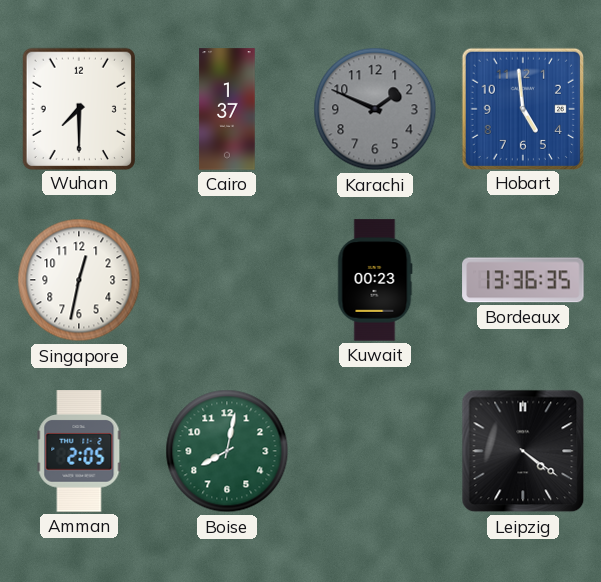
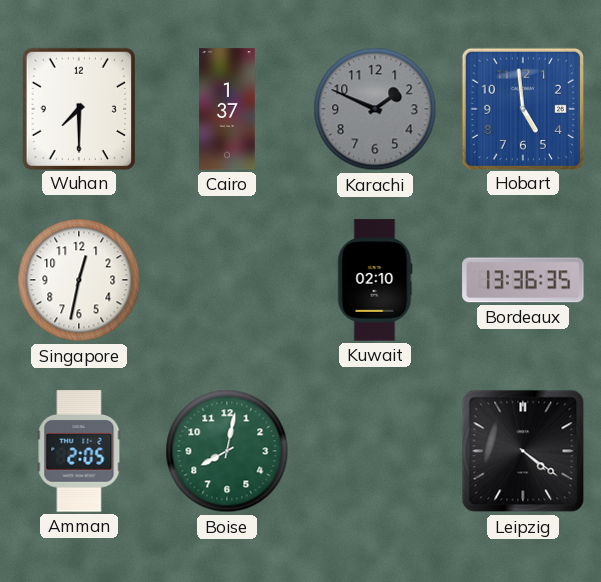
Kuwait: 00:23 -> 02:10
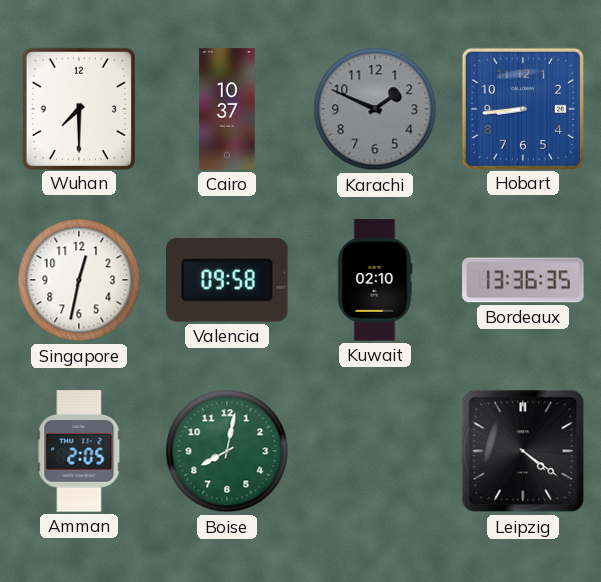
Cairo: 1:37 -> 10:37
Hobart: 4:59 -> 8:44
Valencia: none -> 09:58
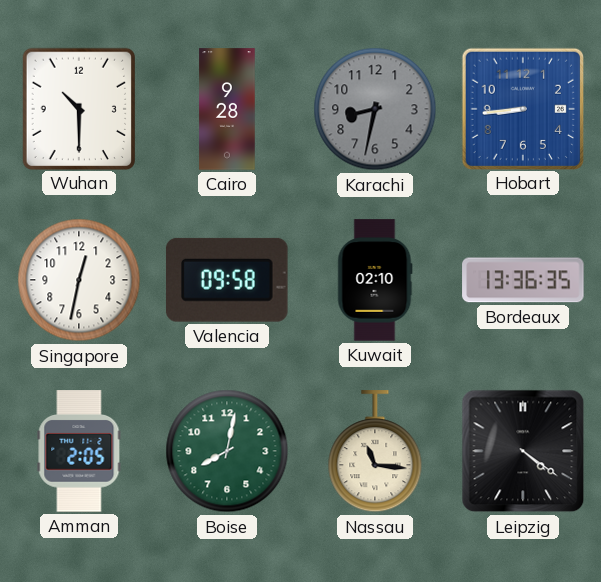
Wuhan: 7:30 -> 10:30
Cairo: 10:37 -> 9:28
Karachi: 1:49 -> 8:32
Nassau: none -> 11:16
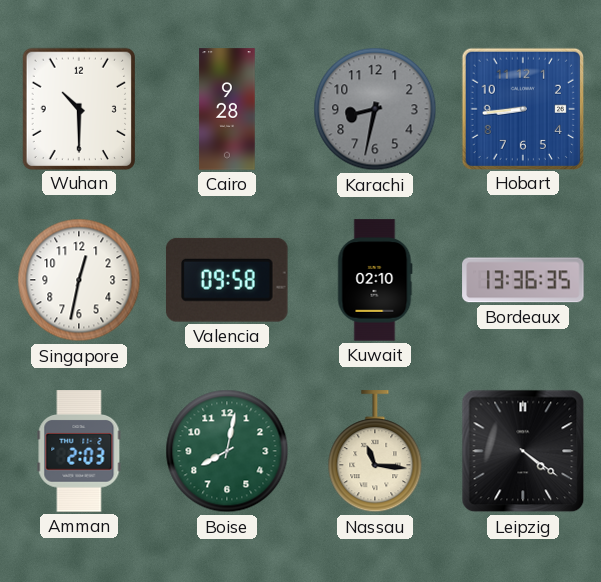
Amman: 2:05 -> 2:03
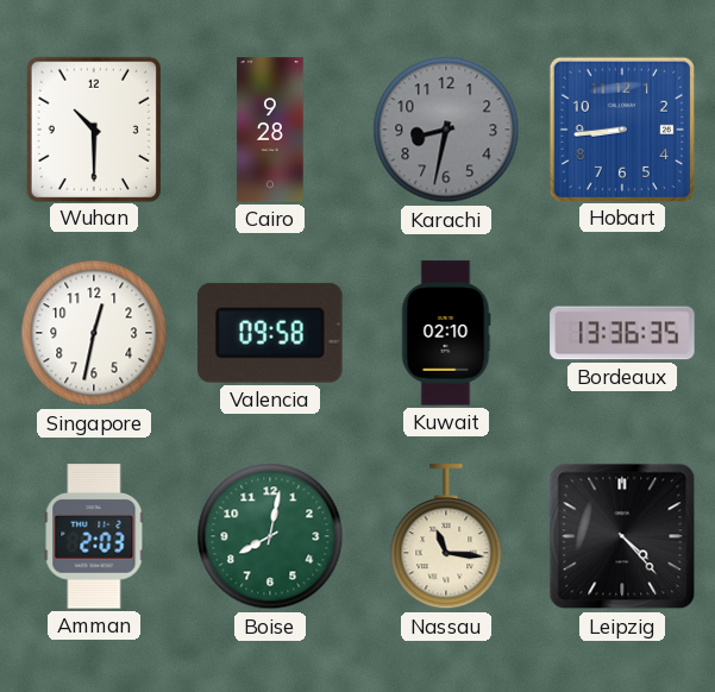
Leipzig: 4:21 -> 4:23
